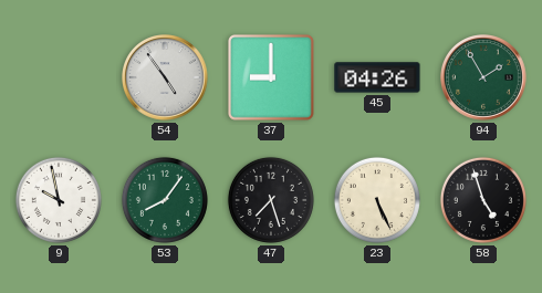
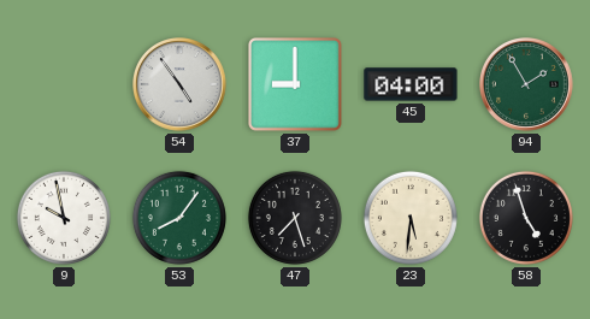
45: 04:26 -> 04:00
23: 5:26 -> 5:31
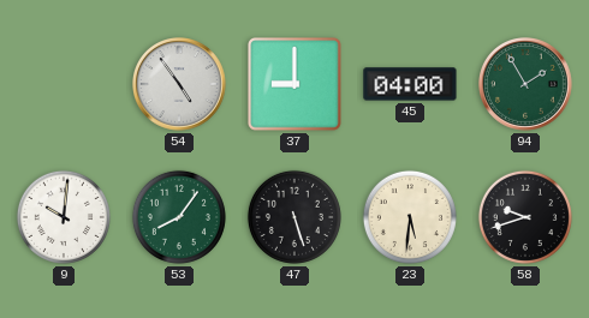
9: 9:58 -> 10:01
47: 7:27 -> 5:27
58: 4:57 -> 9:42
